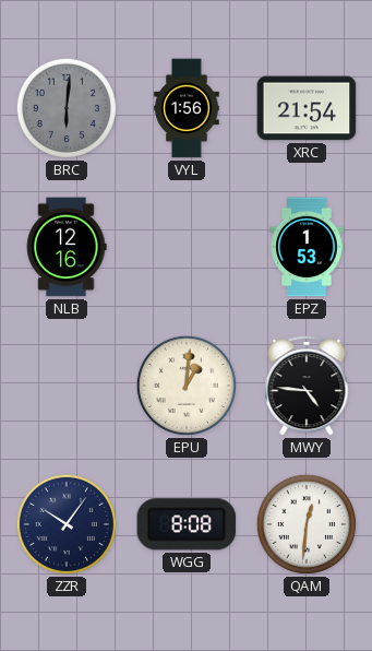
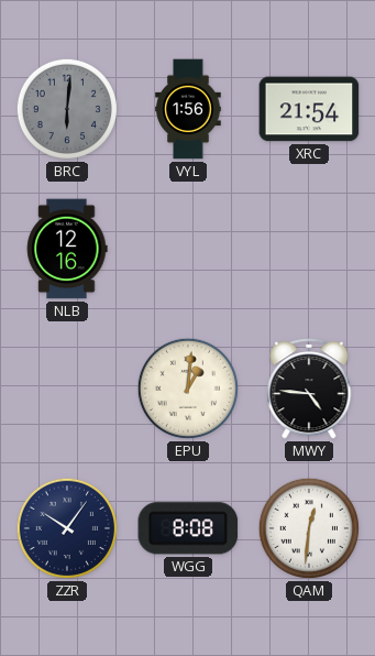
EPZ: 1:53 -> none
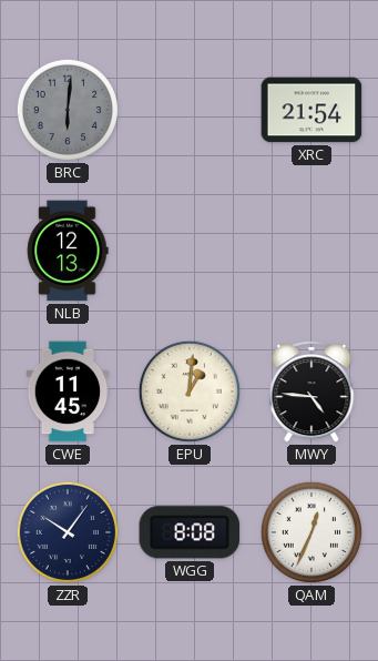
VYL: 1:56 -> none
NLB: 12:16 -> 12:13
CWE: none -> 11:45
QAM: 12:31 -> 12:34
